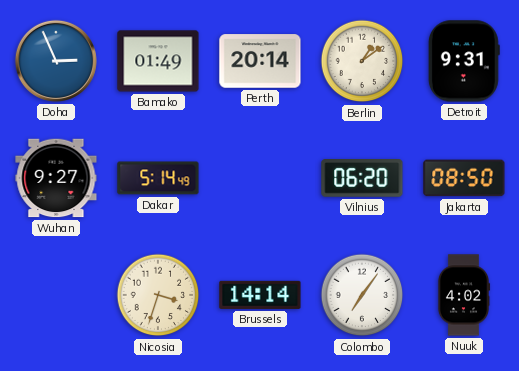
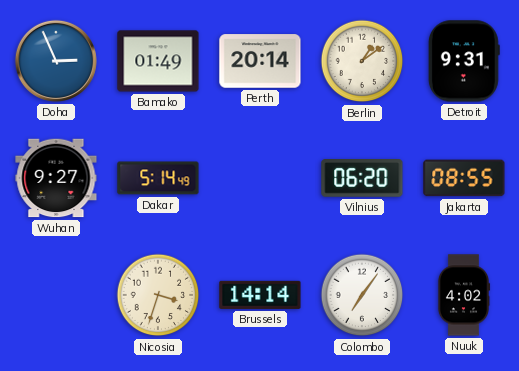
Jakarta: 08:50 -> 08:55
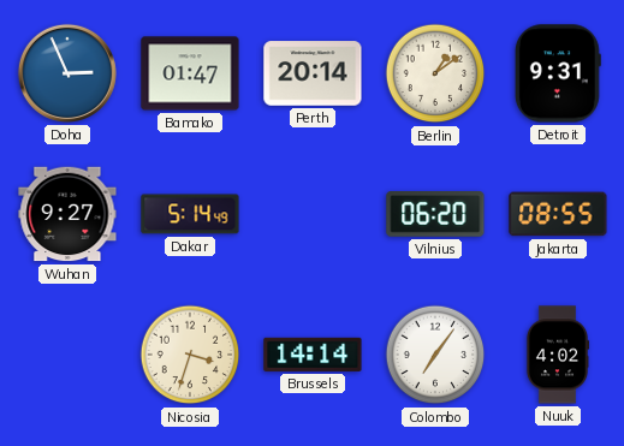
Bamako: 01:49 -> 01:47
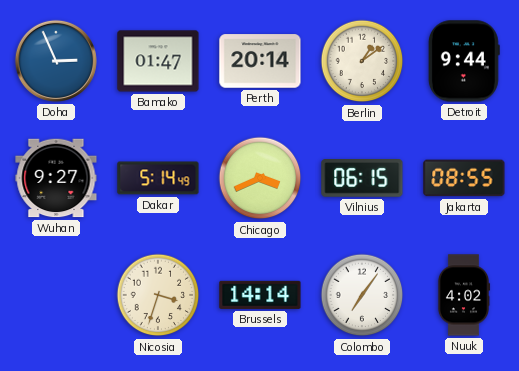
Detroit: 9:31 -> 9:44
Chicago: none -> 3:41
Vilnius: 06:20 -> 06:15
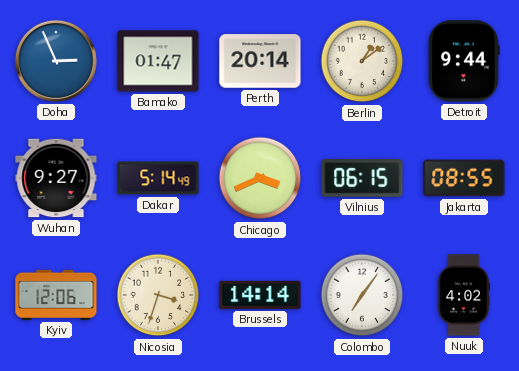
Kyiv: none -> 12:06
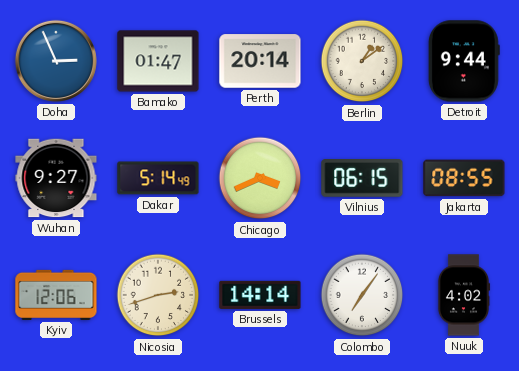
Nicosia: 3:33 -> 2:42
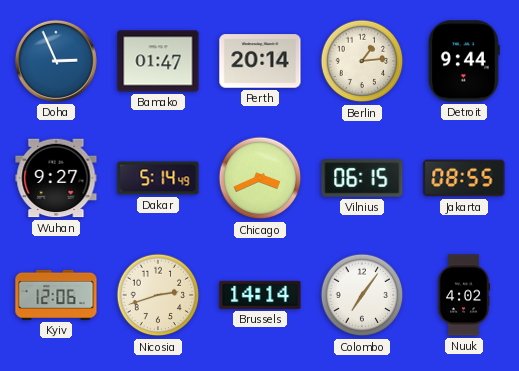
Berlin: 1:09 -> 1:14
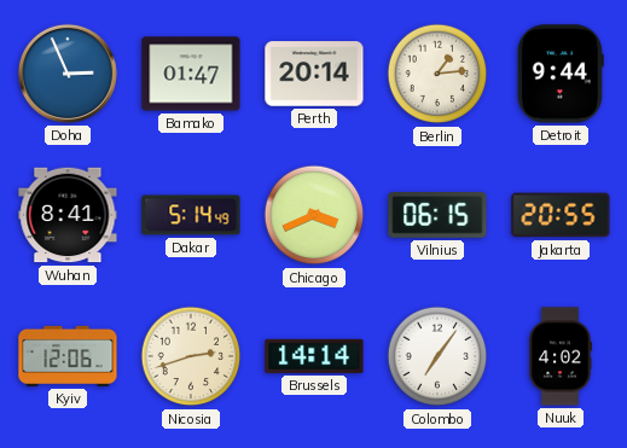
Wuhan: 9:27 -> 8:41
Jakarta: 08:55 -> 20:55
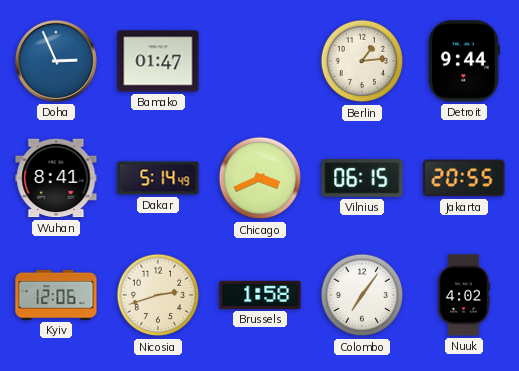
Perth: 20:14 -> none
Brussels: 14:14 -> 1:58
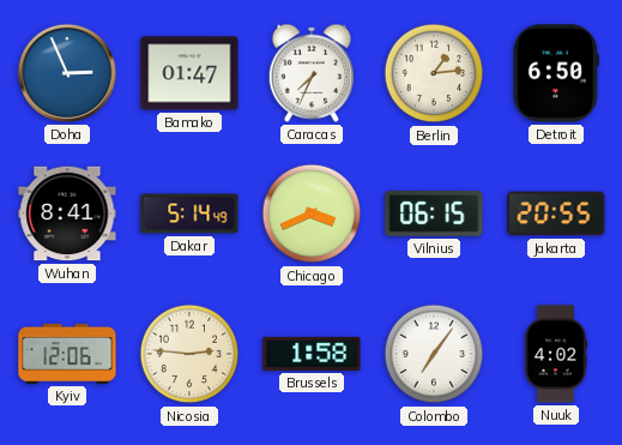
Caracas: none -> 7:34
Detroit: 9:44 -> 6:50
Nicosia: 2:42 -> 2:46
